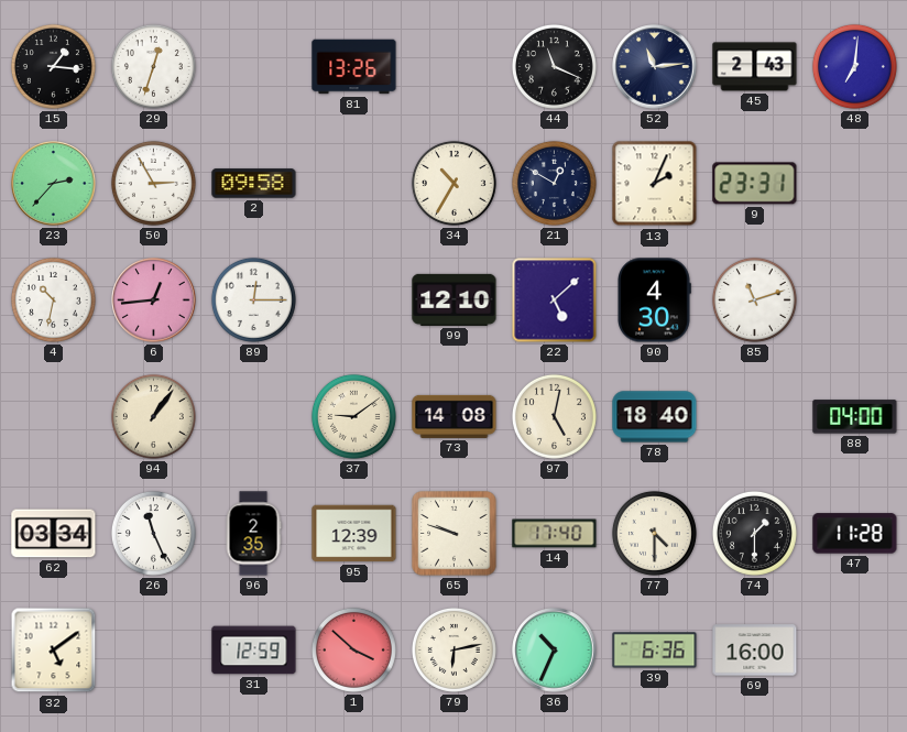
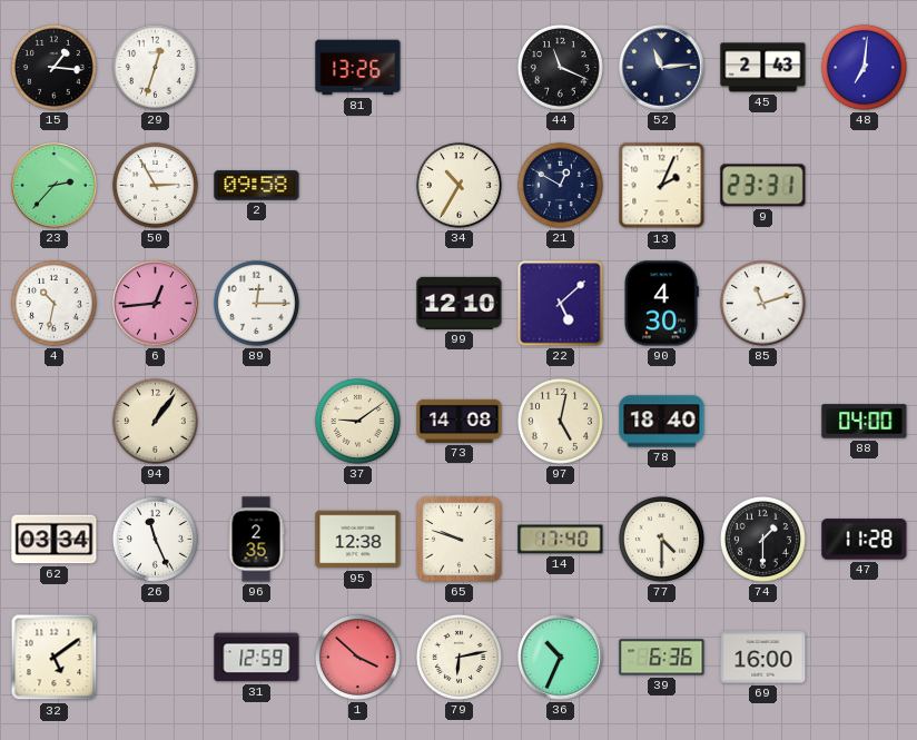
95: 12:39 -> 12:38
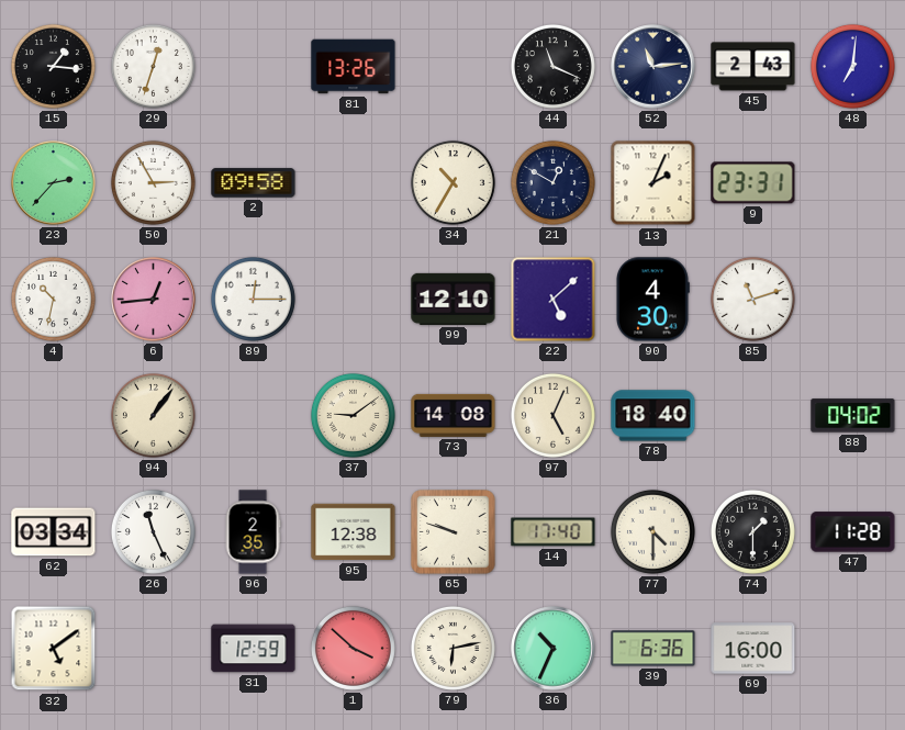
97: 5:02 -> 5:04
88: 04:00 -> 04:02
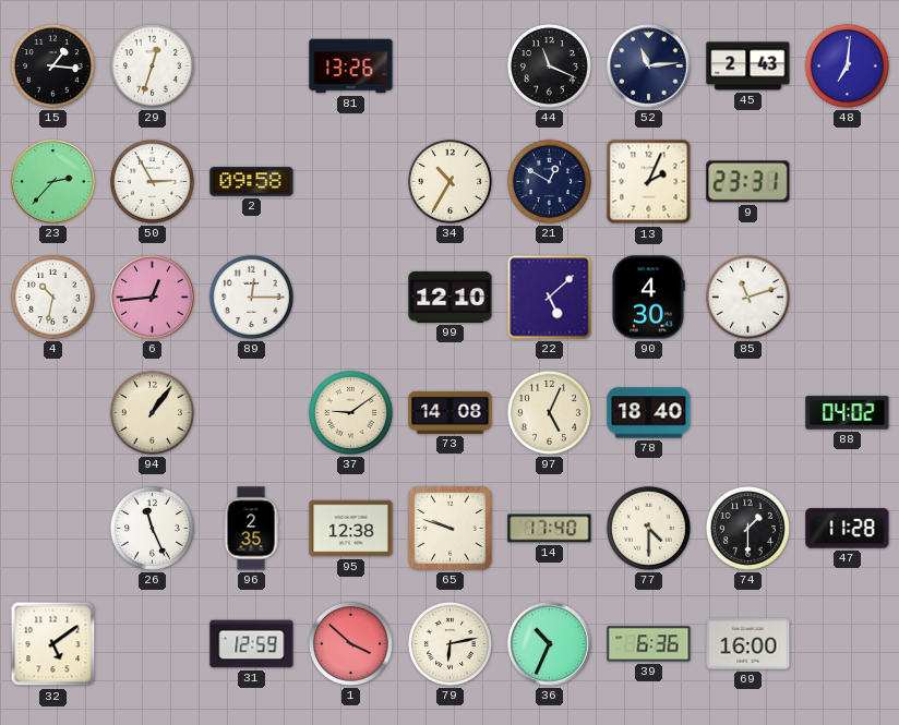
62: 03:34 -> none
